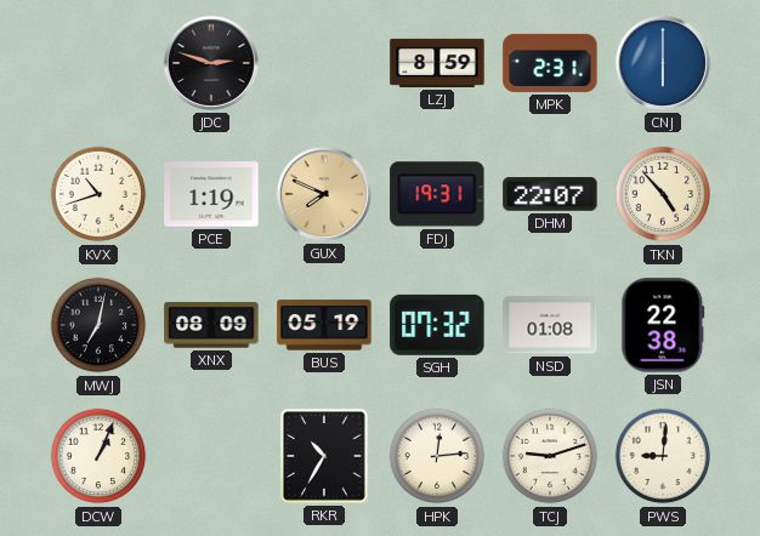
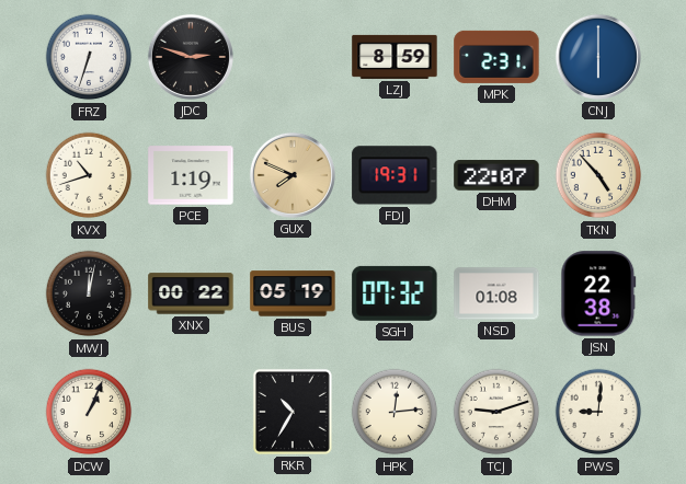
FRZ: none -> 6:33
MWJ: 7:02 -> 12:02
XNX: 08:09 -> 00:22
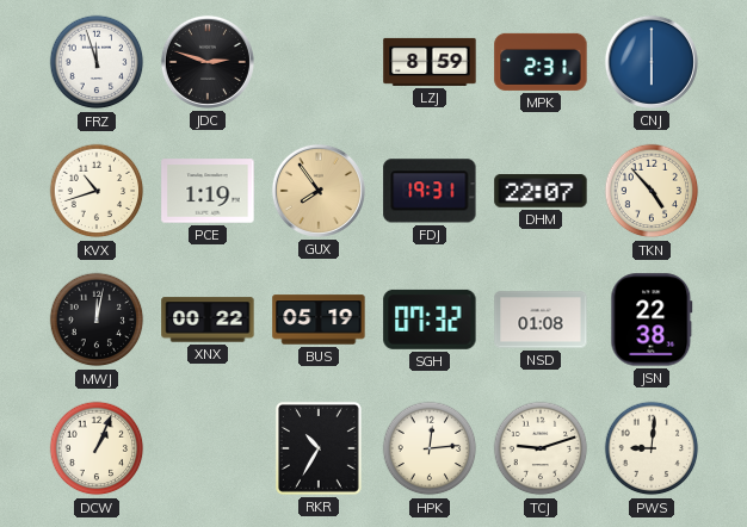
FRZ: 6:33 -> 11:57
GUX: 7:49 -> 7:54
